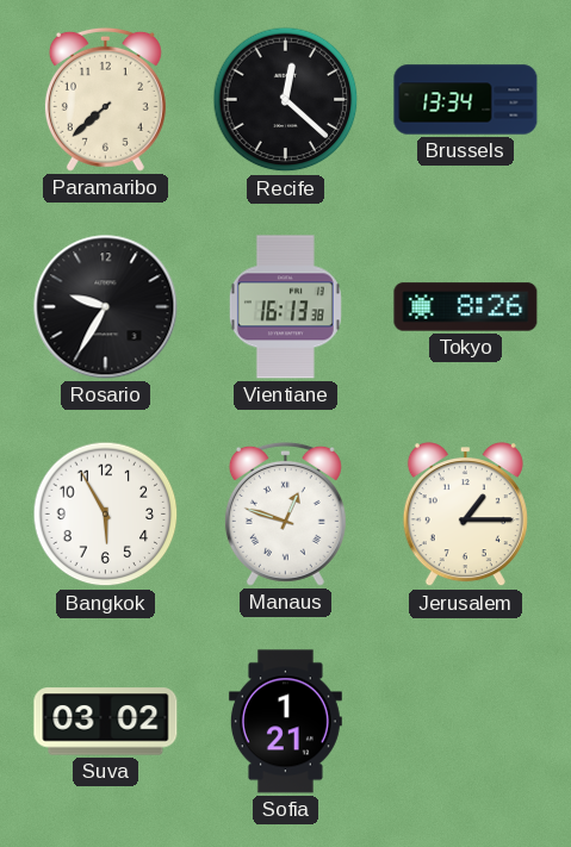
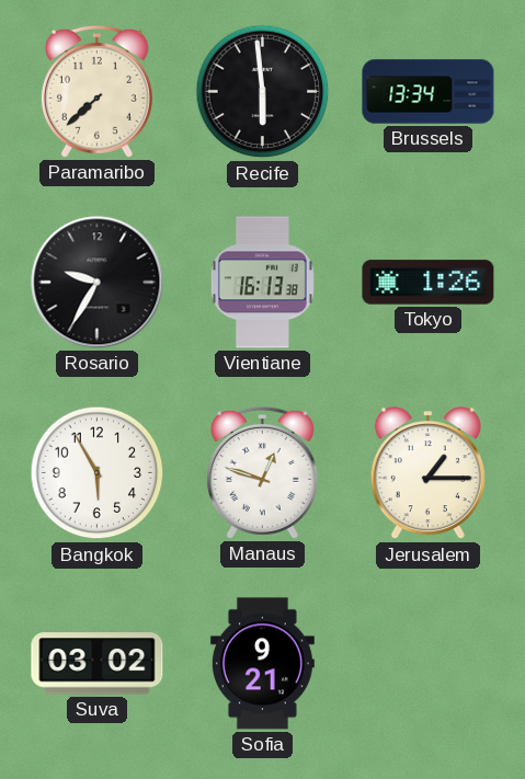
Recife: 12:22 -> 5:59
Tokyo: 8:26 -> 1:26
Sofia: 1:21 -> 9:21
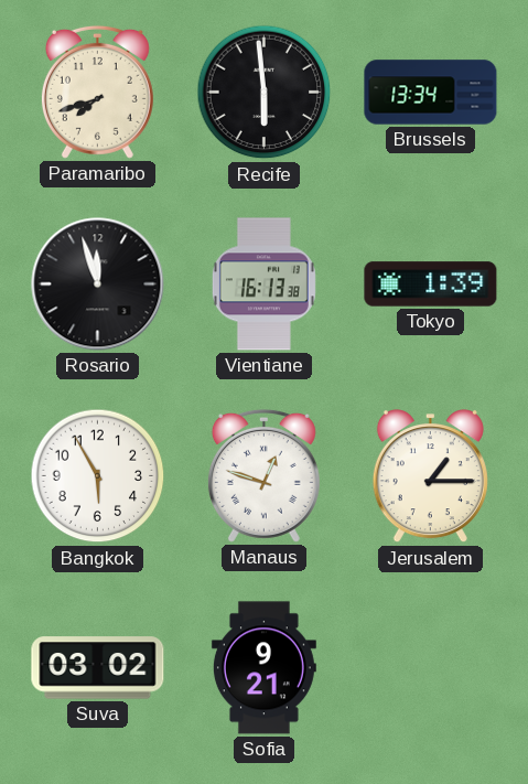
Paramaribo: 7:38 -> 7:42
Rosario: 9:35 -> 11:57
Tokyo: 1:26 -> 1:39
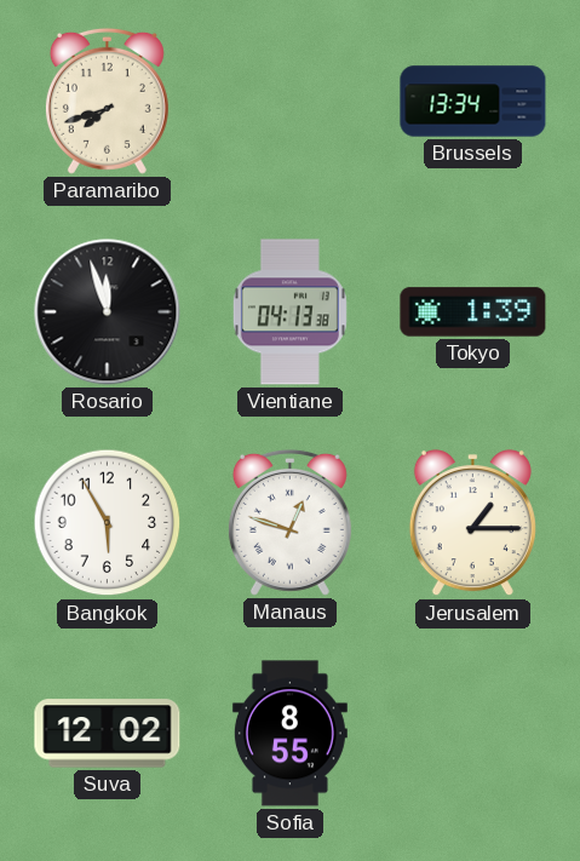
Recife: 5:59 -> none
Vientiane: 16:13 -> 04:13
Suva: 03:02 -> 12:02
Sofia: 9:21 -> 8:55
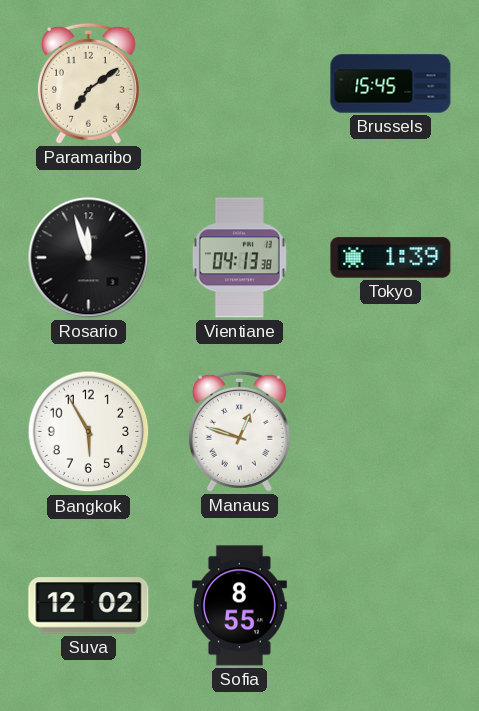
Paramaribo: 7:42 -> 7:09
Brussels: 13:34 -> 15:45
Jerusalem: 1:15 -> none
